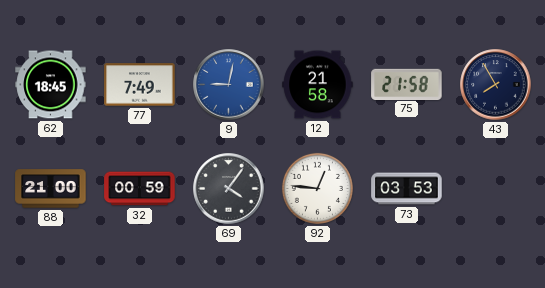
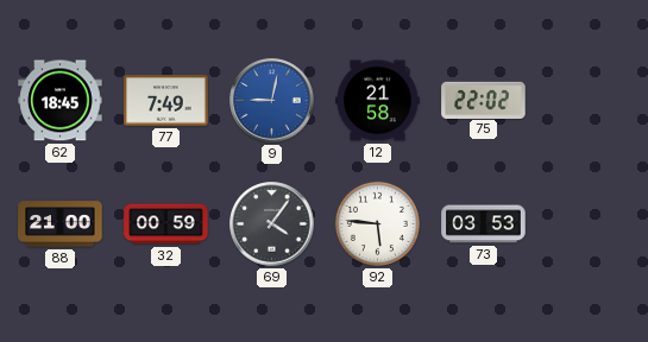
75: 21:58 -> 22:02
43: 7:55 -> none
92: 12:46 -> 5:46
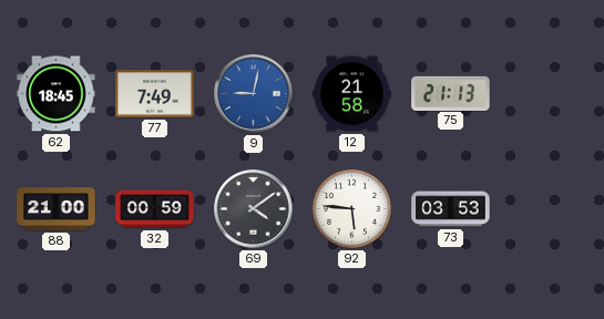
75: 22:02 -> 21:13
69: 4:06 -> 4:09
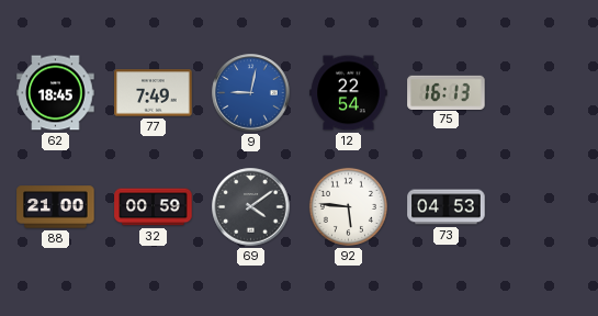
12: 21:58 -> 22:54
75: 21:13 -> 16:13
73: 03:53 -> 04:53
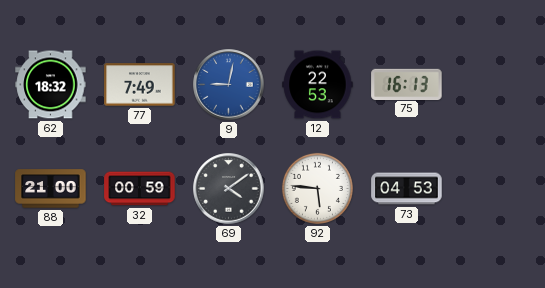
62: 18:45 -> 18:32
12: 22:54 -> 22:53
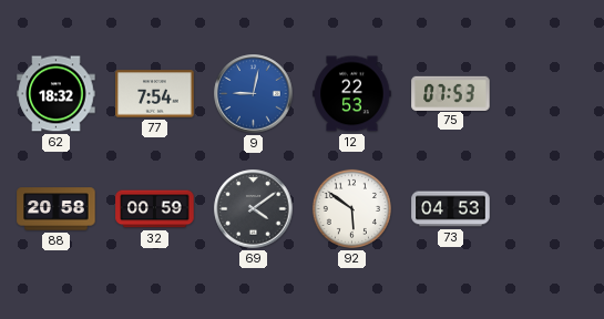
77: 7:49 -> 7:54
75: 16:13 -> 07:53
88: 21:00 -> 20:58
92: 5:46 -> 5:51
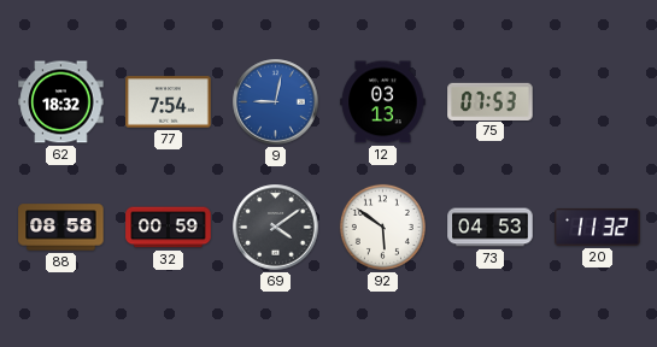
12: 22:53 -> 03:13
88: 20:58 -> 08:58
20: none -> 11:32
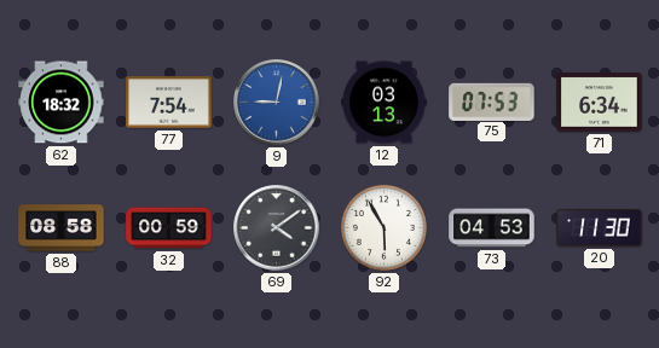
71: none -> 6:34
92: 5:51 -> 5:55
20: 11:32 -> 11:30
